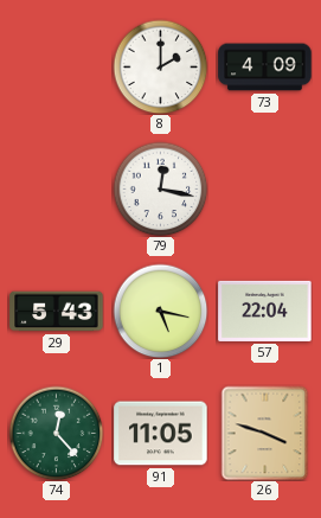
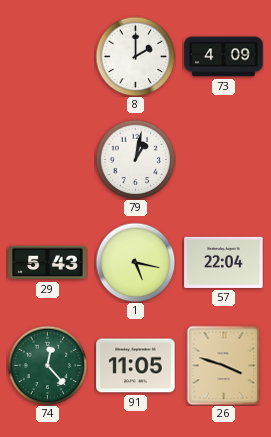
79: 12:17 -> 1:02
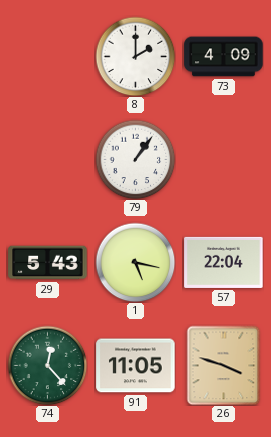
79: 1:02 -> 1:06
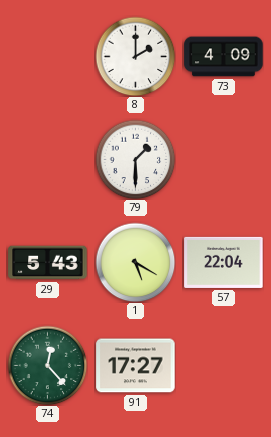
79: 1:06 -> 1:30
1: 5:17 -> 5:20
91: 11:05 -> 17:27
26: 3:48 -> none
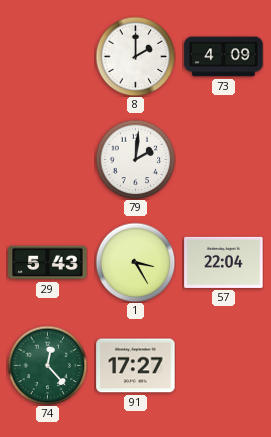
79: 1:30 -> 2:01
1: 5:20 -> 3:25
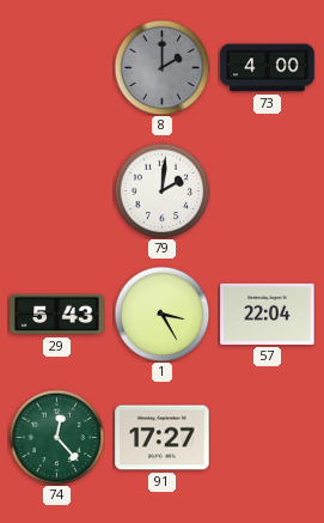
8 dial: white -> grey
73: 4:09 -> 4:00
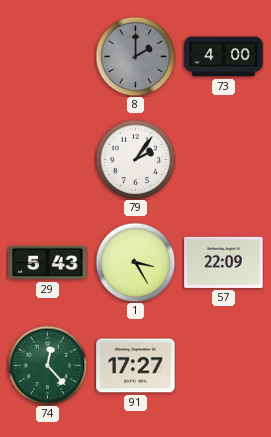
79: 2:01 -> 2:06
57: 22:04 -> 22:09
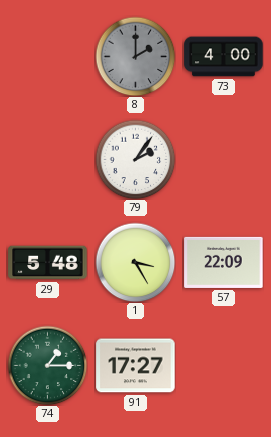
29: 5:43 -> 5:48
74: 12:23 -> 1:15
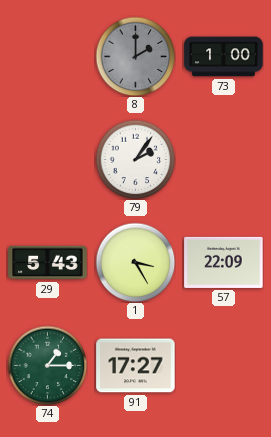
73: 4:00 -> 1:00
29: 5:48 -> 5:43
